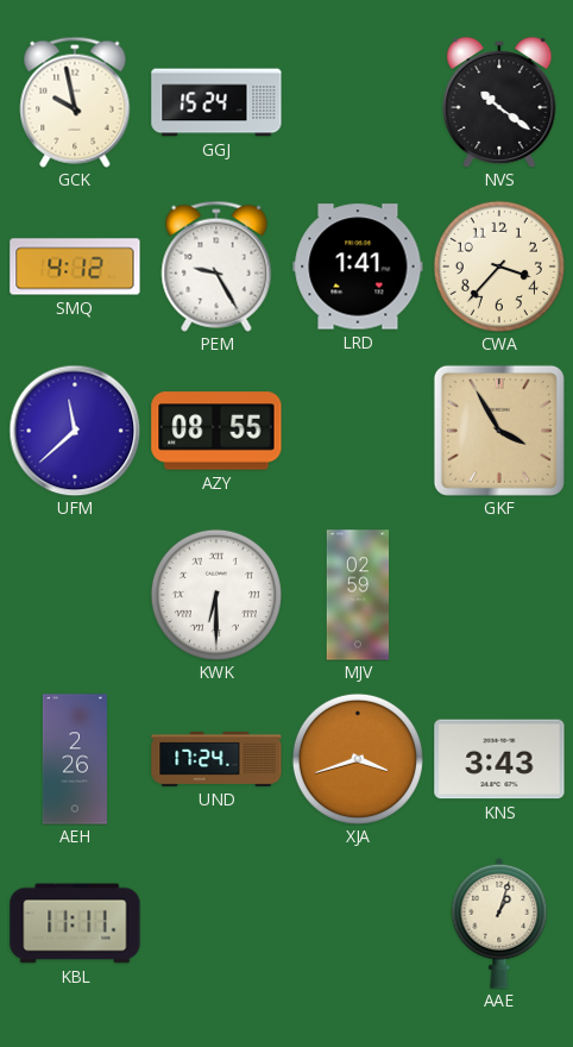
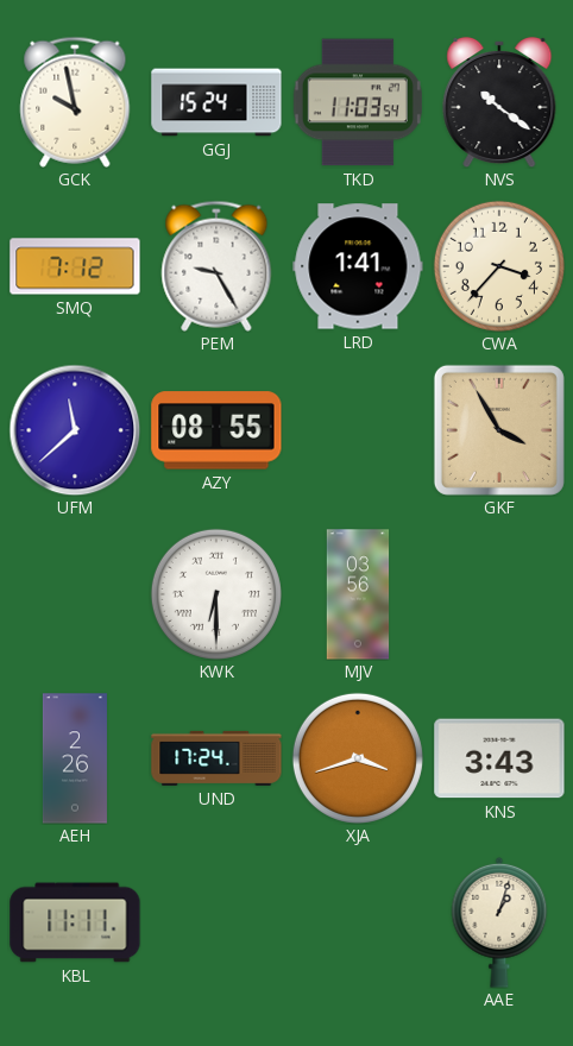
TKD: none -> 11:03
SMQ: 4:12 -> 7:12
MJV: 02:59 -> 03:56
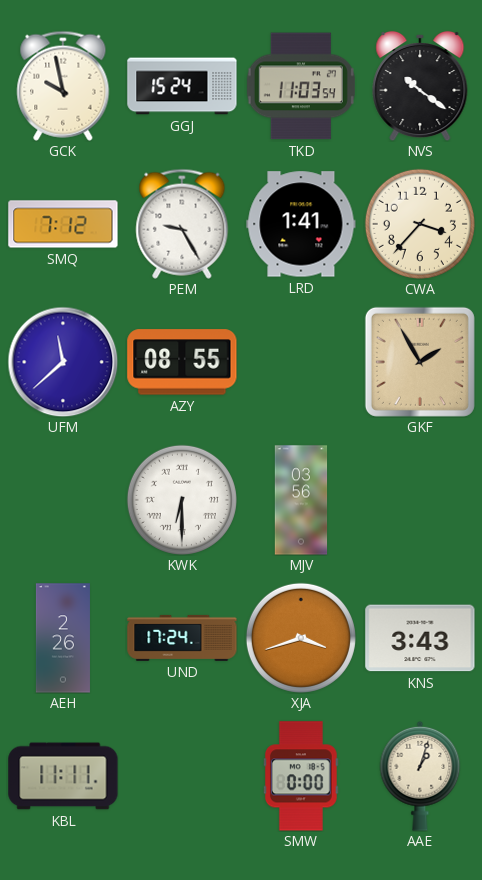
GKF: 3:55 -> 1:55
SMW: none -> 0:00
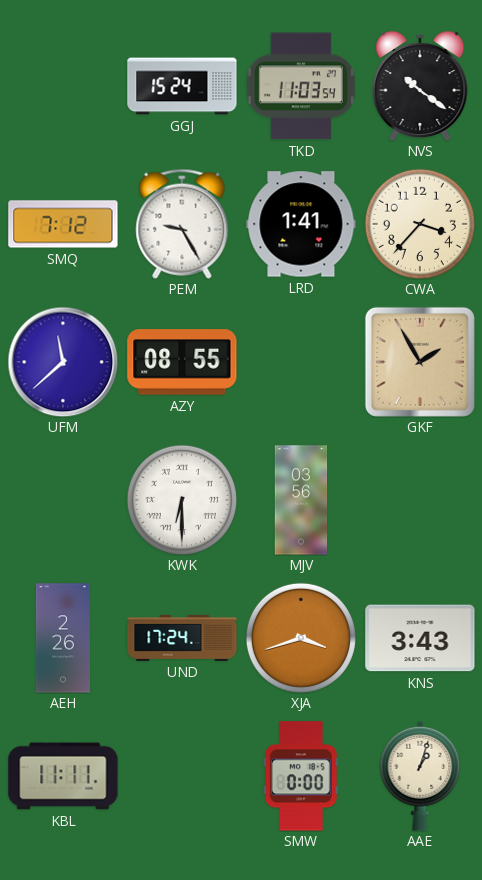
GCK: 9:58 -> none
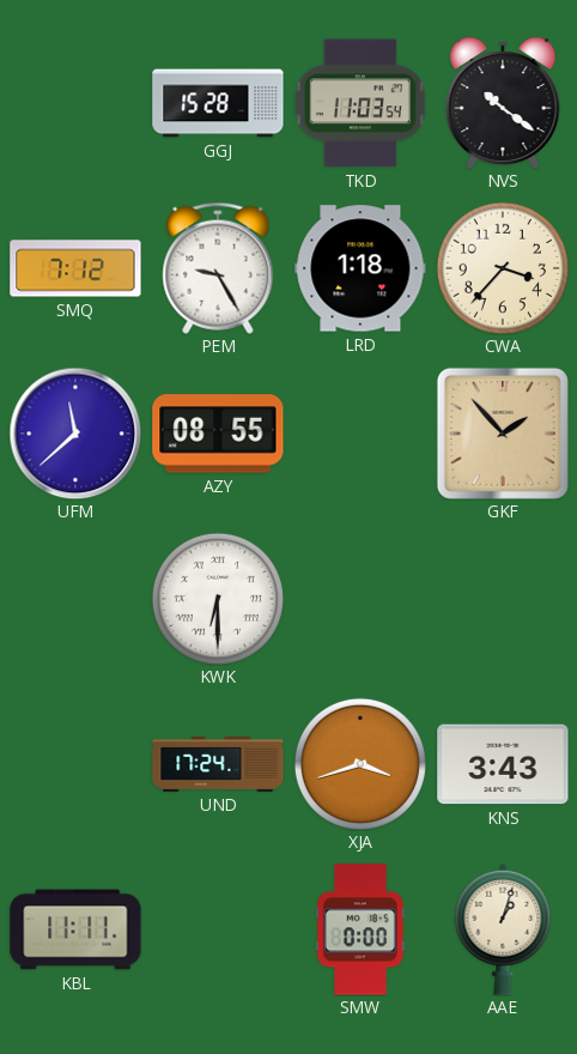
GGJ: 15:24 -> 15:28
LRD: 1:41 -> 1:18
GKF: 1:55 -> 1:53
MJV: 03:56 -> none
AEH: 2:26 -> none
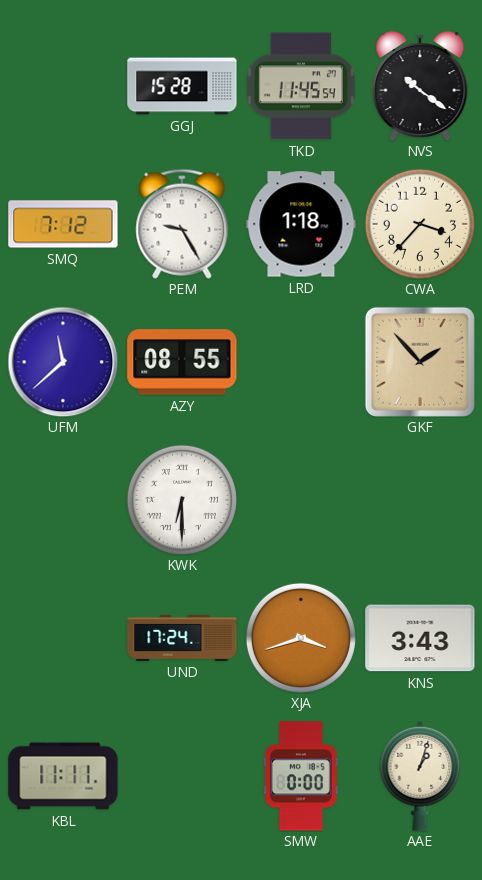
TKD: 11:03 -> 11:45
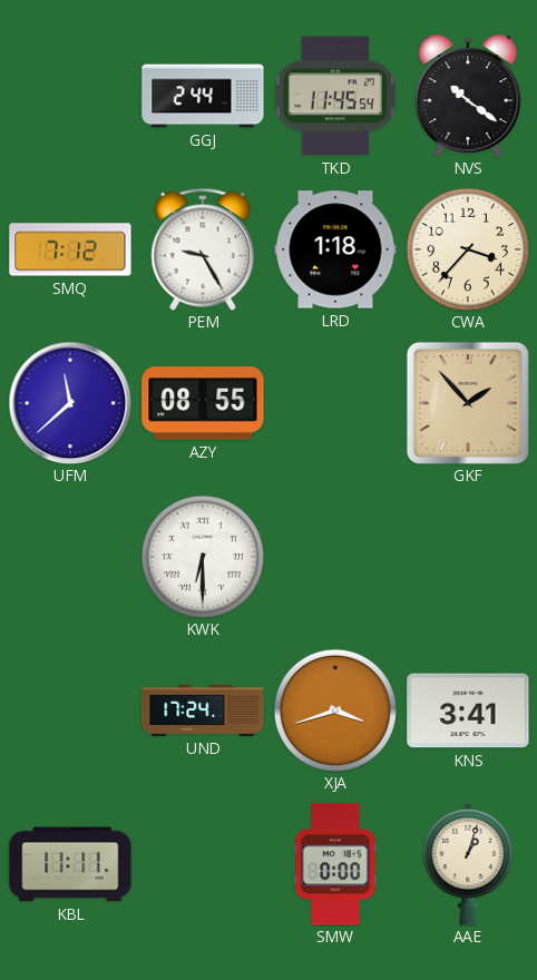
GGJ: 15:28 -> 2:44
KNS: 3:43 -> 3:41
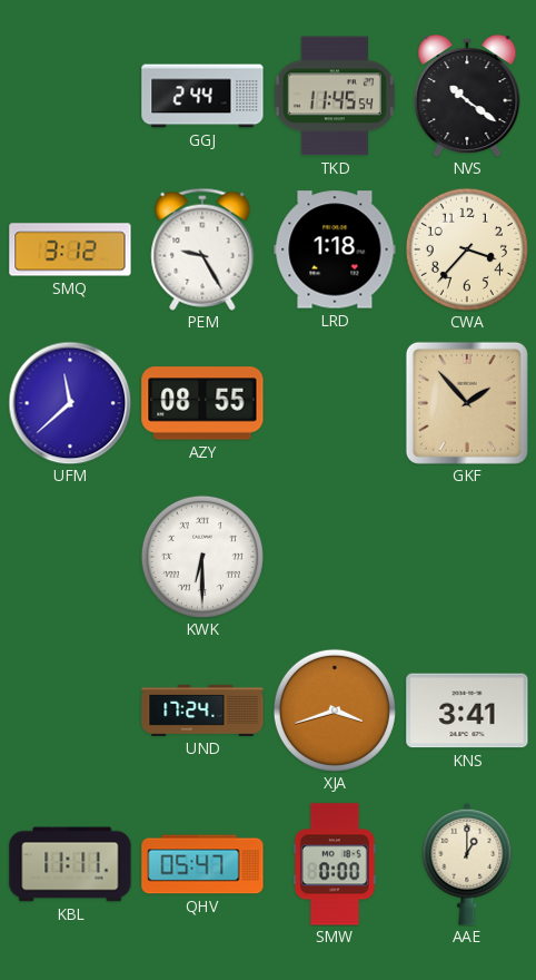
SMQ: 7:12 -> 3:12
QHV: none -> 05:47
AAE: 1:03 -> 1:00
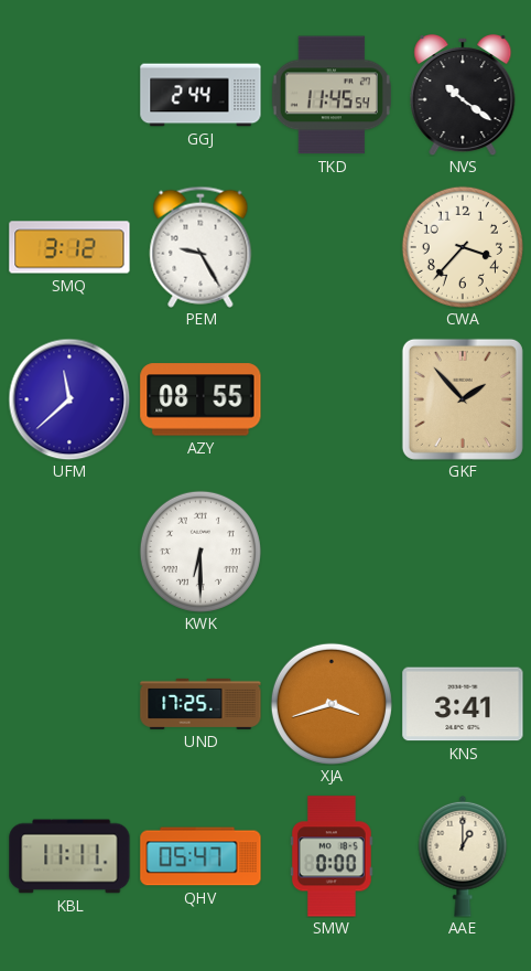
LRD: 1:18 -> none
UND: 17:24 -> 17:25
